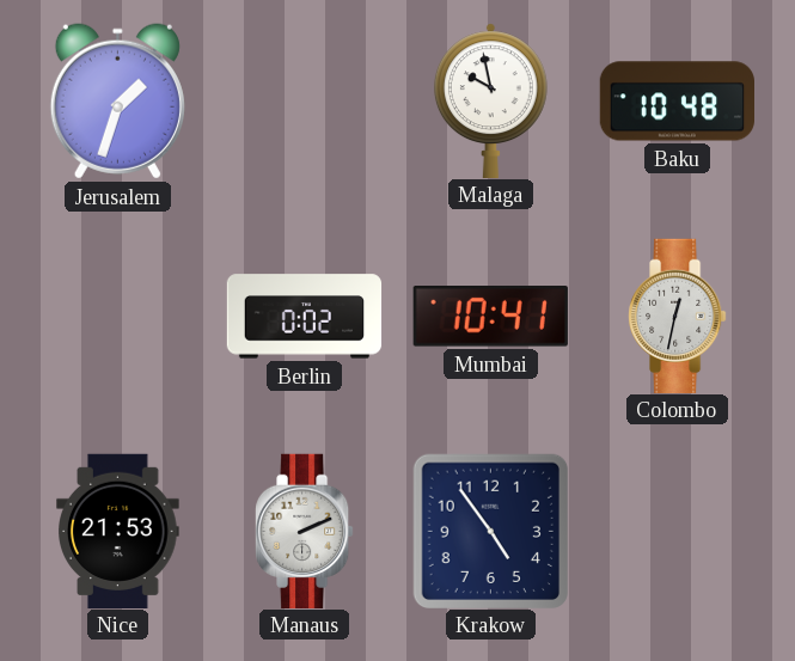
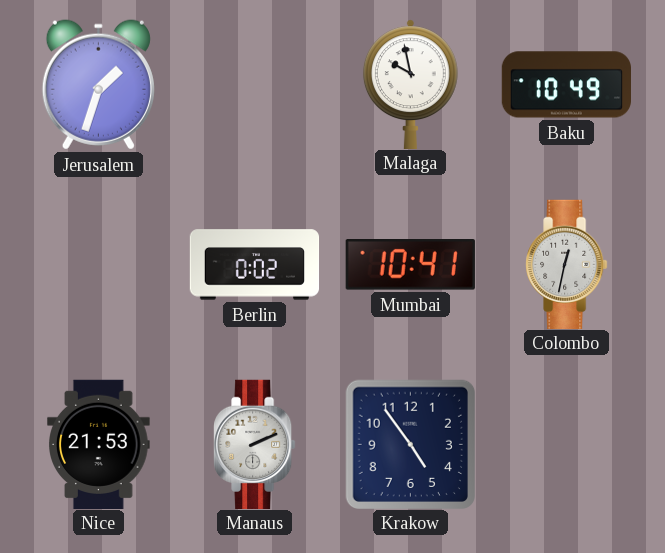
Baku: 10:48 -> 10:49
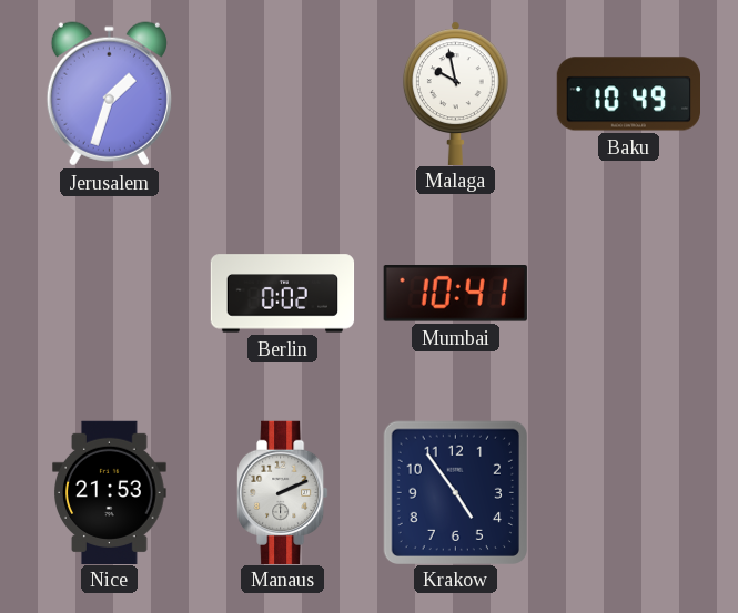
Colombo: 12:32 -> none
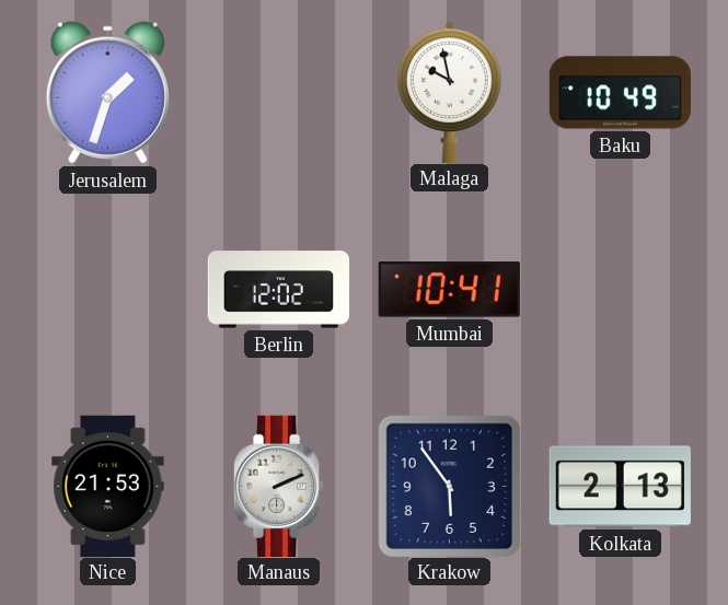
Berlin: 0:02 -> 12:02
Krakow: 4:54 -> 5:54
Kolkata: none -> 2:13
